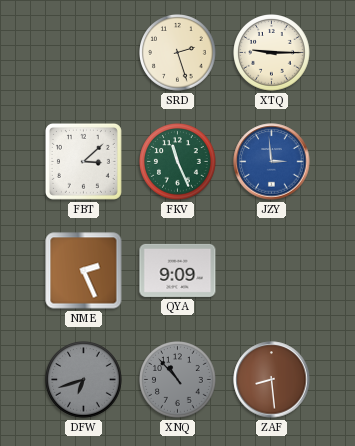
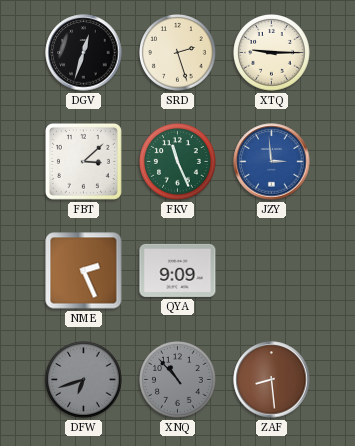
DGV: none -> 12:33
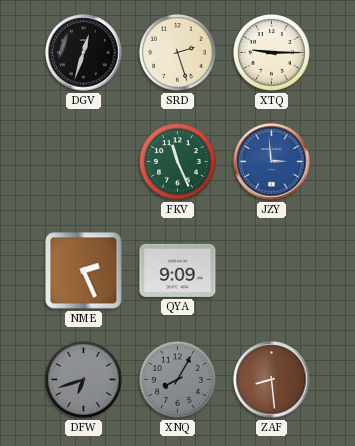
FBT: 3:08 -> none
XNQ: 10:53 -> 8:05
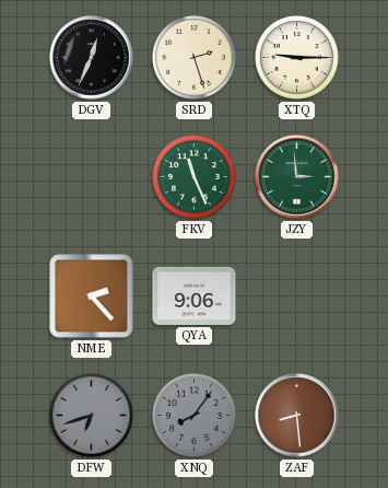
DGV: 12:33 -> 12:34
JZY dial: blue -> green
NME: 2:26 -> 2:23
QYA: 9:09 -> 9:06
XNQ: 8:05 -> 8:06
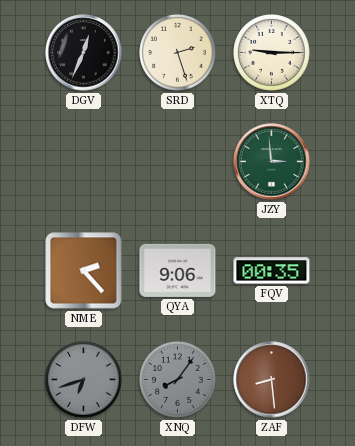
FKV: 11:26 -> none
FQV: none -> 00:35
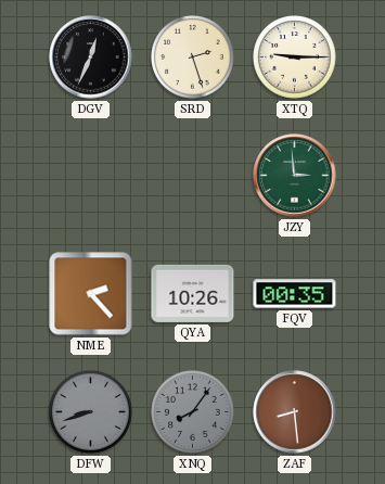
QYA: 9:06 -> 10:26
DFW: 6:42 -> 8:42
